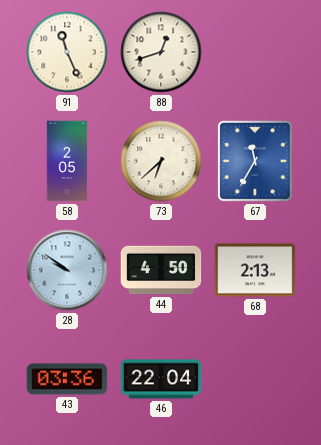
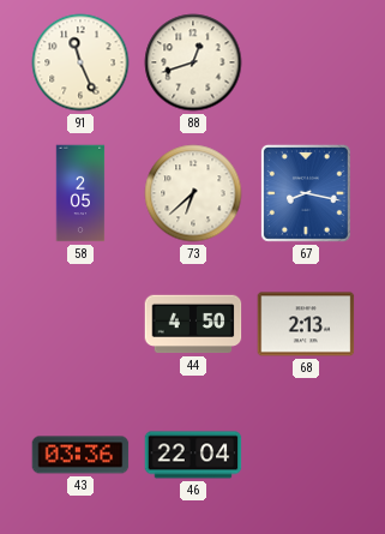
67: 11:35 -> 8:17
28: 9:51 -> none
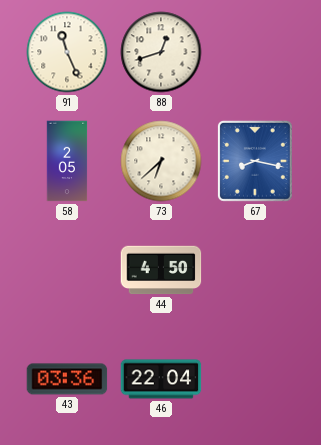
68: 2:13 -> none
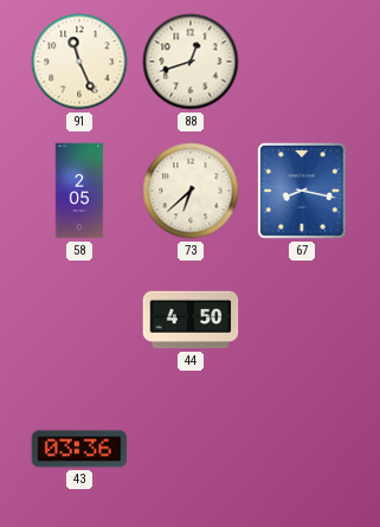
46: 22:04 -> none
